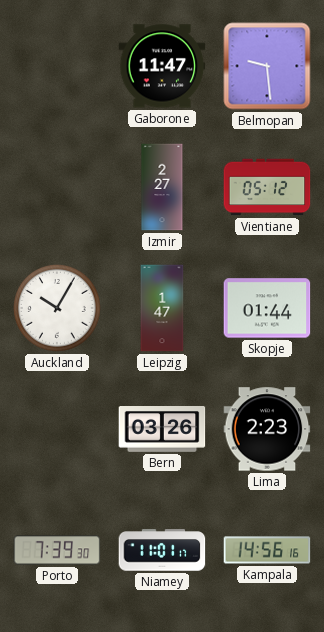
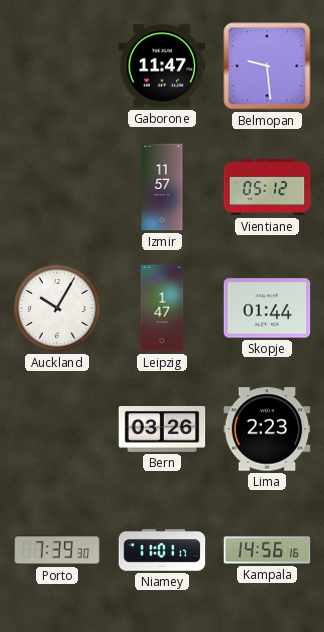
Izmir: 2:27 -> 11:57
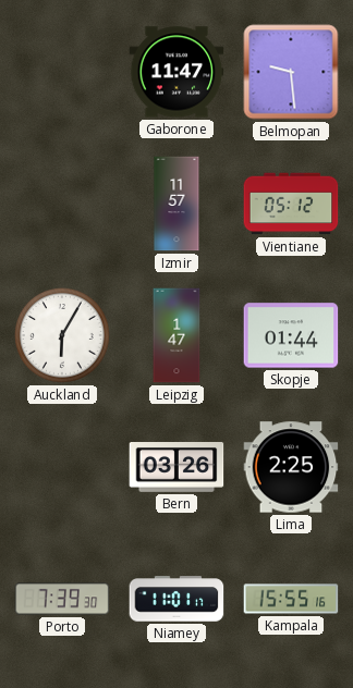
Auckland: 10:05 -> 6:05
Lima: 2:23 -> 2:25
Kampala: 14:56 -> 15:55
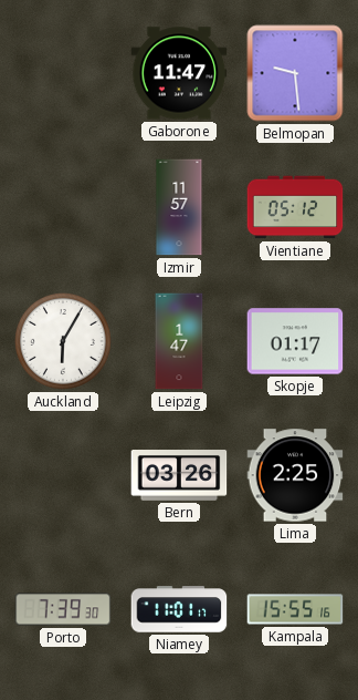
Skopje: 01:44 -> 01:17
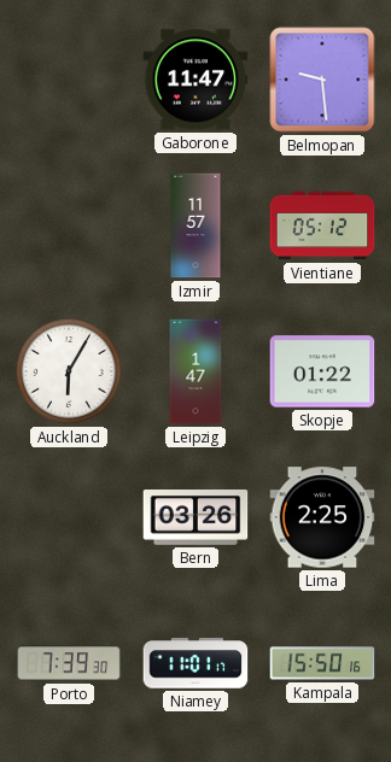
Skopje: 01:17 -> 01:22
Kampala: 15:55 -> 15:50
